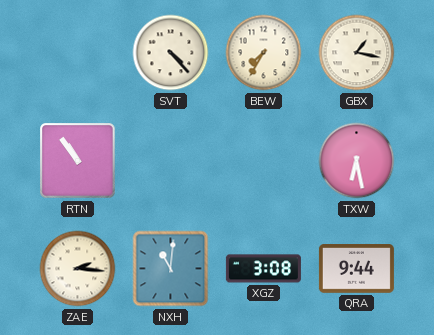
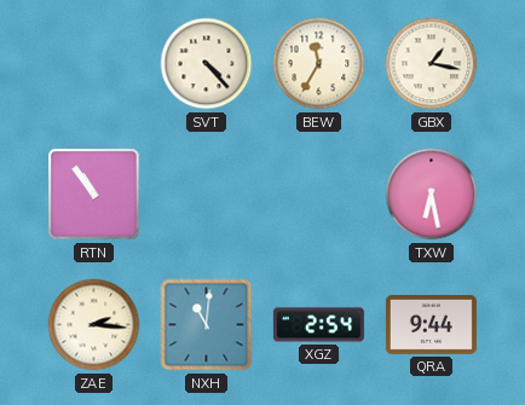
BEW: 7:35 -> 11:35
XGZ: 3:08 -> 2:54
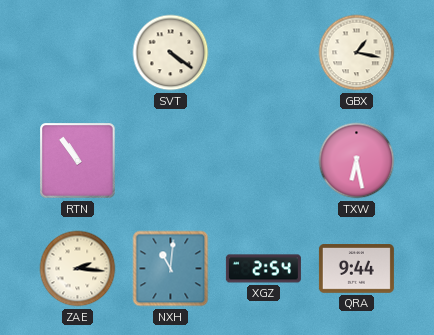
SVT: 4:23 -> 4:21
BEW: 11:35 -> none
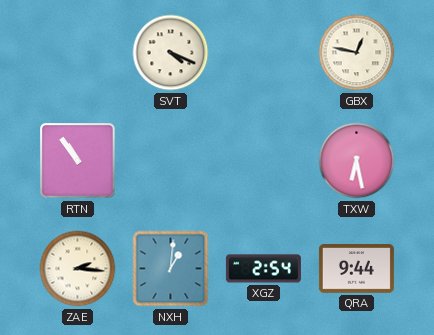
SVT: 4:21 -> 4:19
GBX: 1:17 -> 12:47
NXH: 11:01 -> 1:01
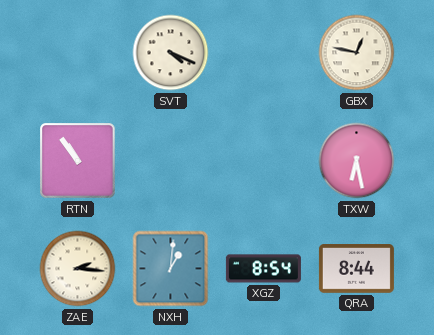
XGZ: 2:54 -> 8:54
QRA: 9:44 -> 8:44
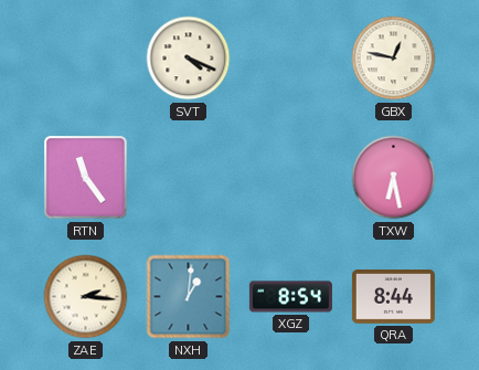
RTN: 10:54 -> 11:24
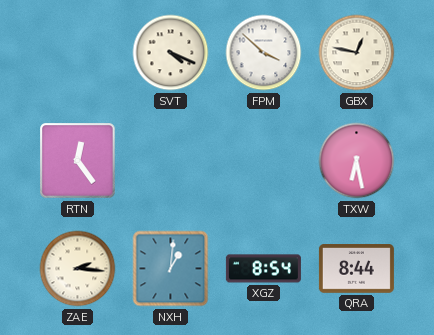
FPM: none -> 3:52
RTN: 11:24 -> 12:24
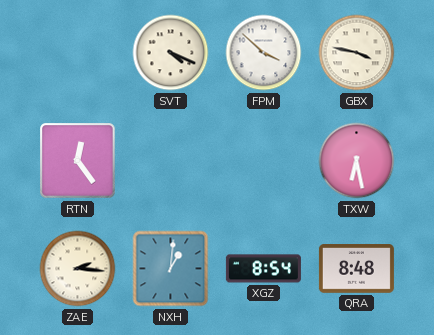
GBX: 12:47 -> 3:47
QRA: 8:44 -> 8:48
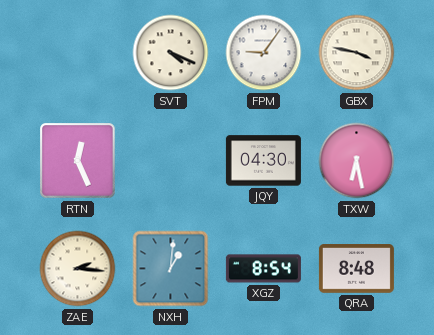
FPM: 3:52 -> 9:06
RTN: 12:24 -> 12:26
JQY: none -> 04:30
